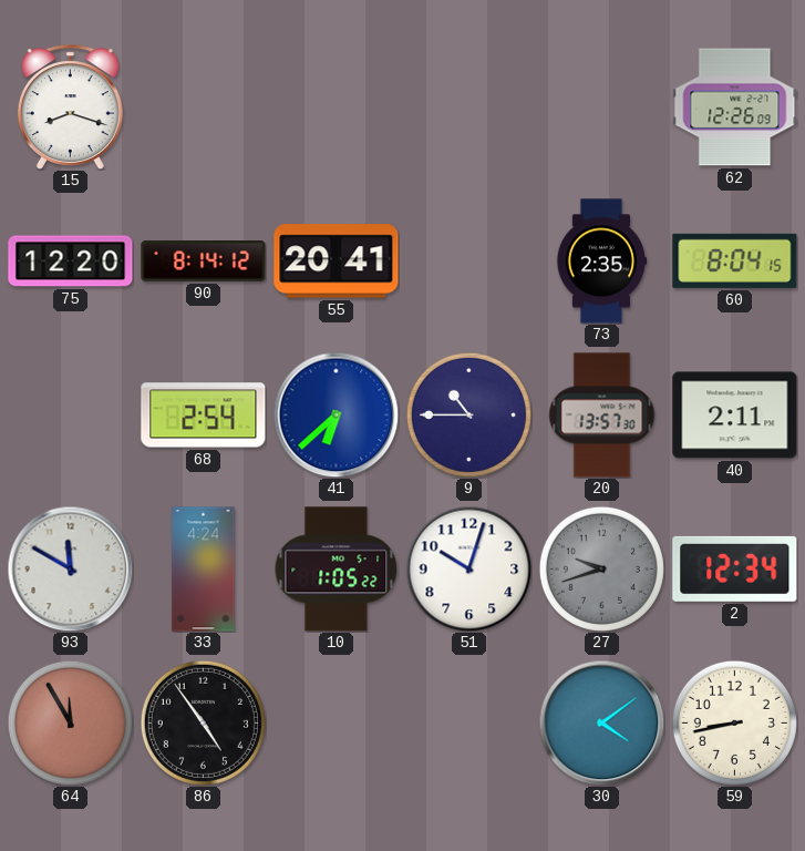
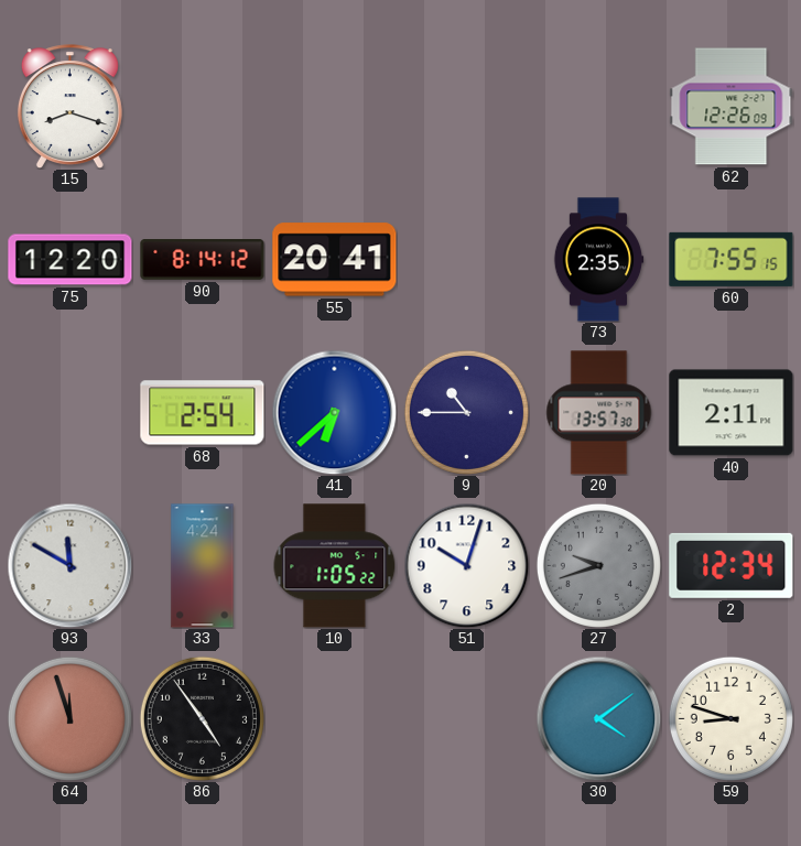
60: 8:04 -> 7:55
64: 11:55 -> 11:57
59: 8:43 -> 8:48
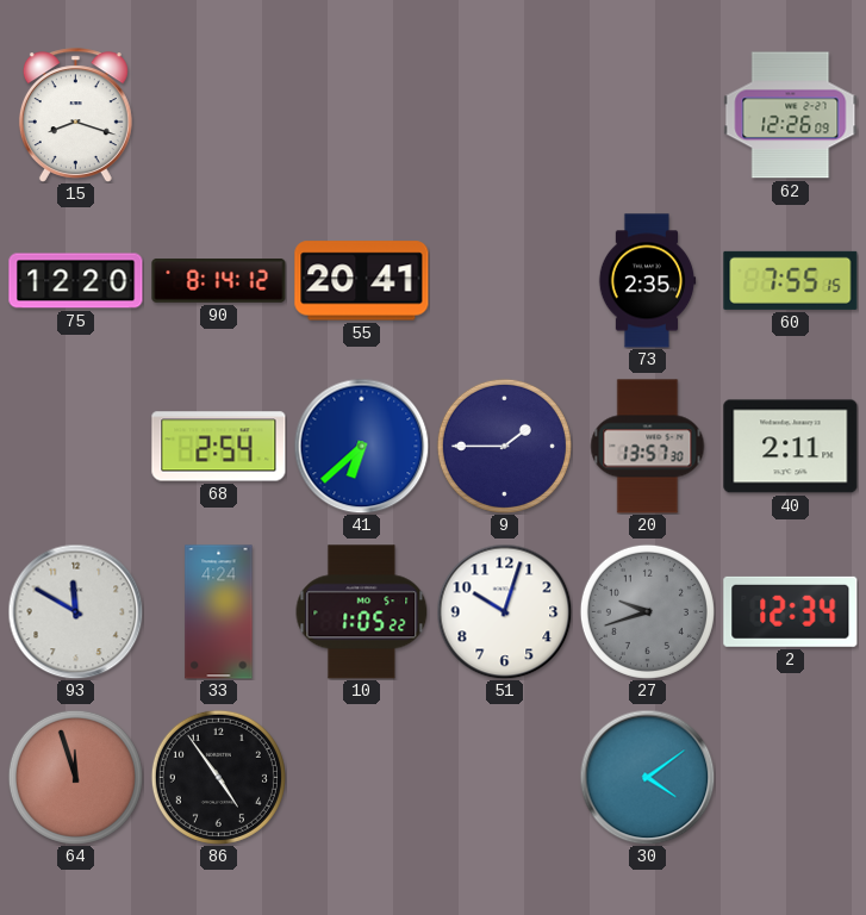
9: 10:45 -> 1:45
59: 8:48 -> none
